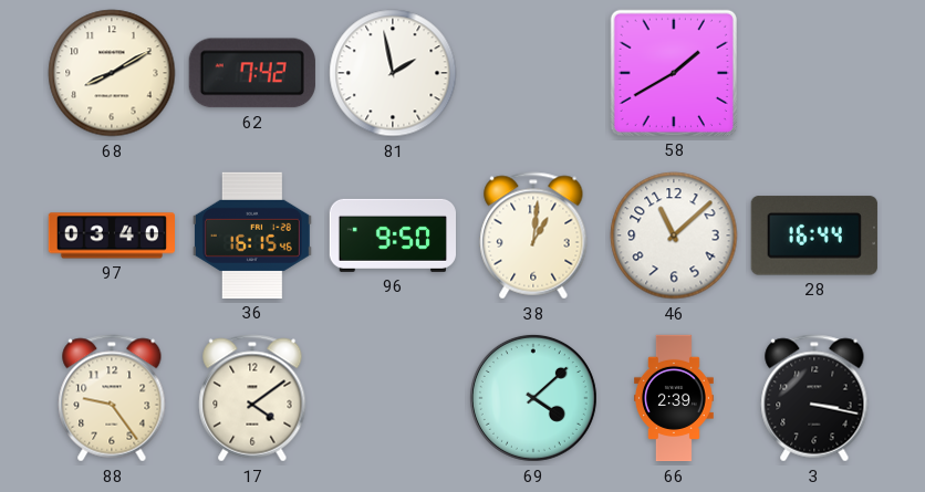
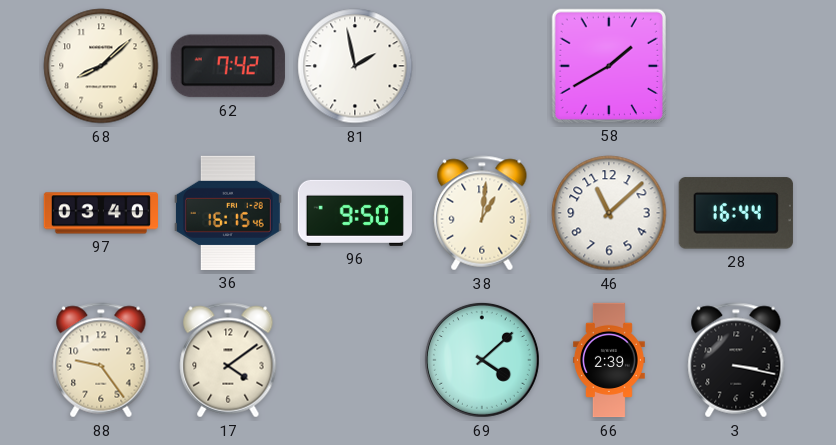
68: 8:10 -> 8:08
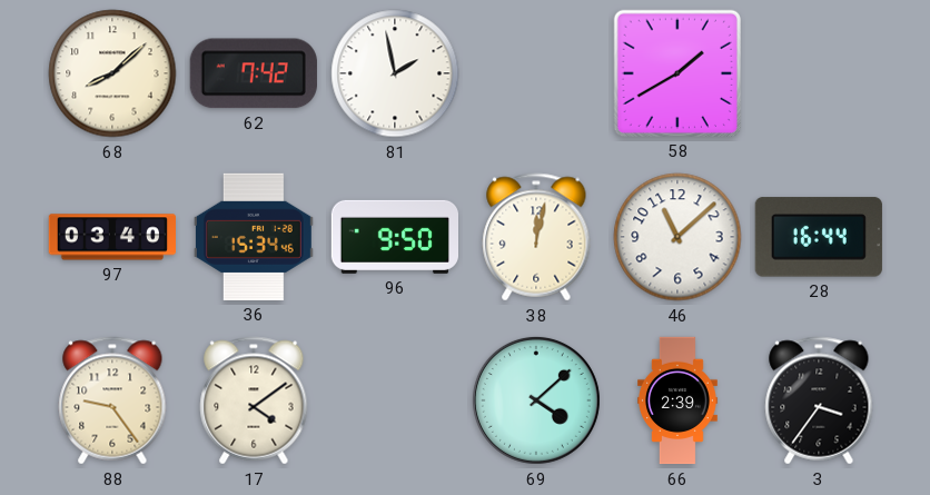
36: 16:15 -> 15:34
38: 1:01 -> 12:02
3: 3:17 -> 3:36
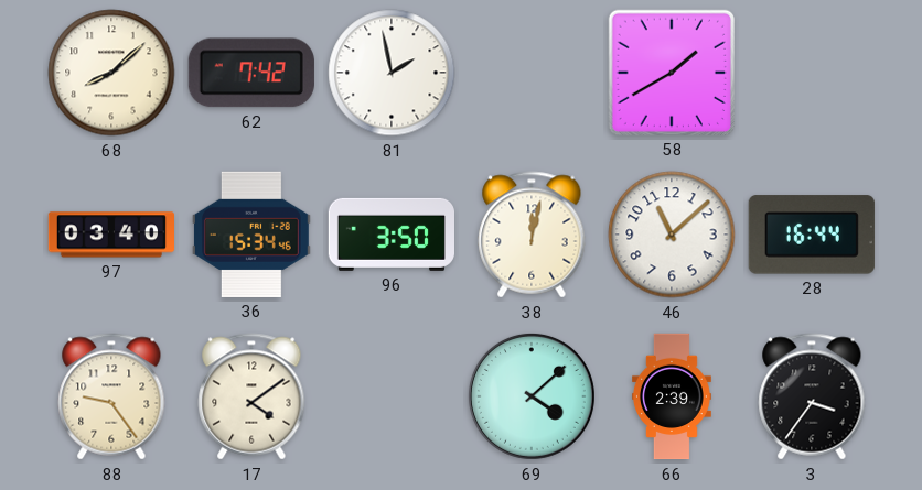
96: 9:50 -> 3:50
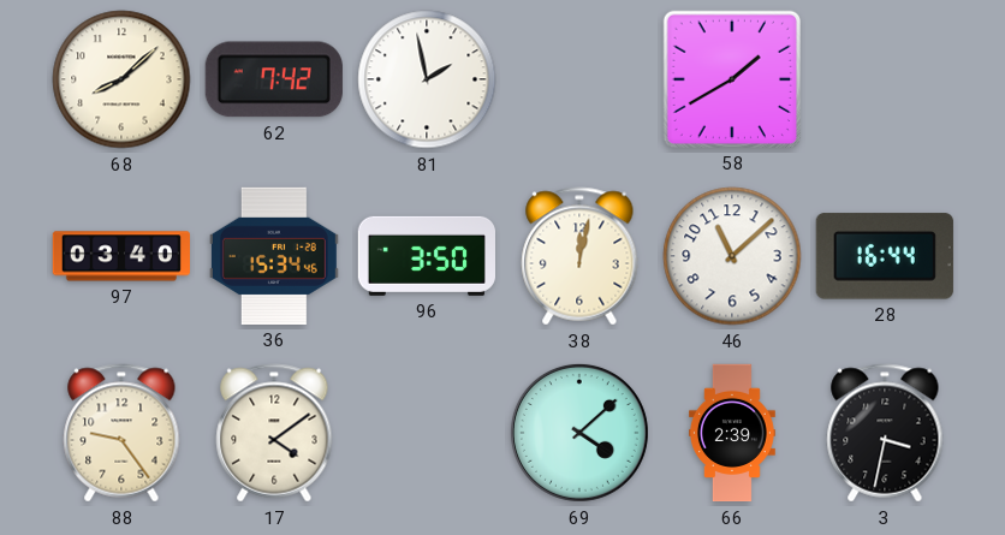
3: 3:36 -> 3:32
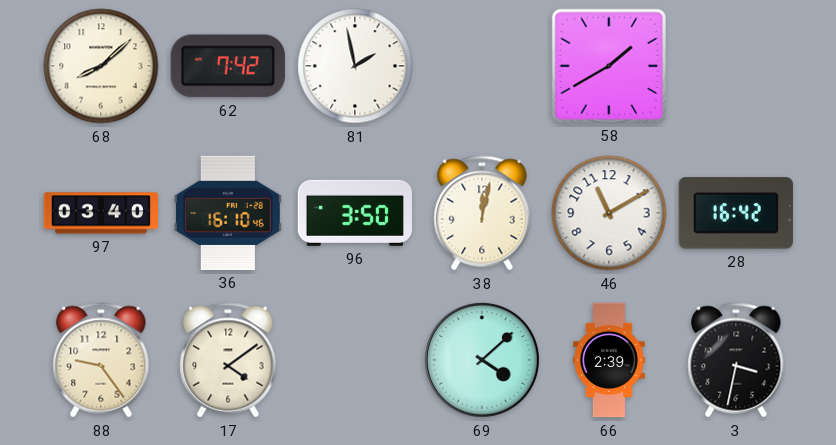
36: 15:34 -> 16:10
46: 11:08 -> 11:10
28: 16:44 -> 16:42
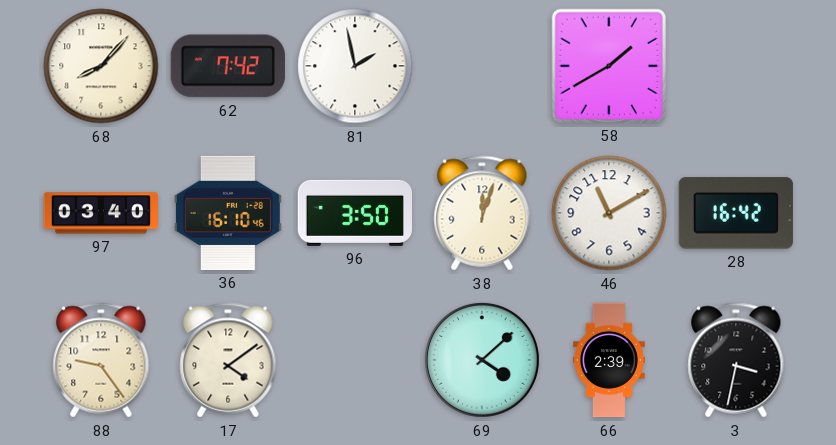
68: 8:08 -> 8:07
38: 12:02 -> 12:03
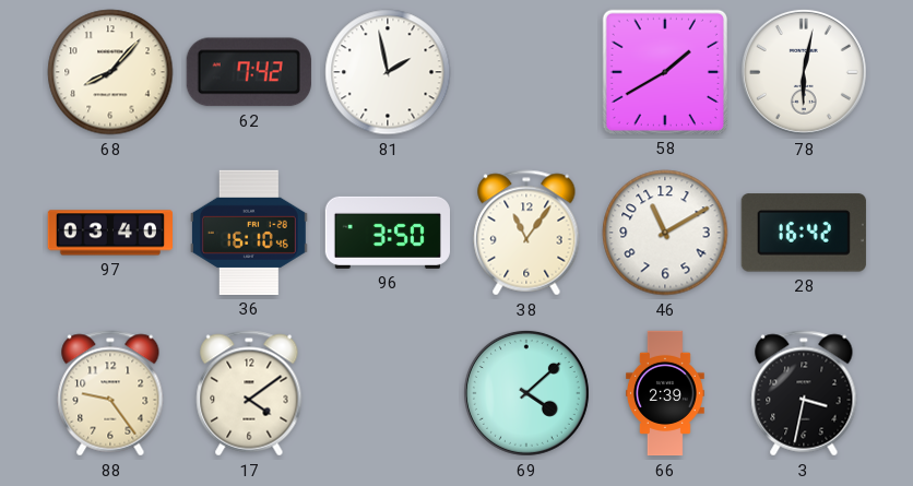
78: none -> 6:02
38: 12:03 -> 11:06
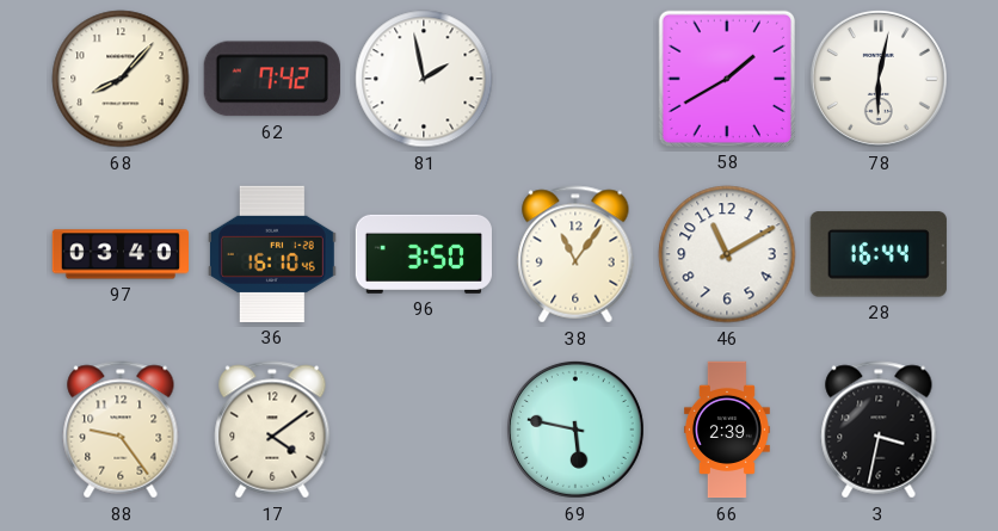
28: 16:42 -> 16:44
69: 4:08 -> 5:47
